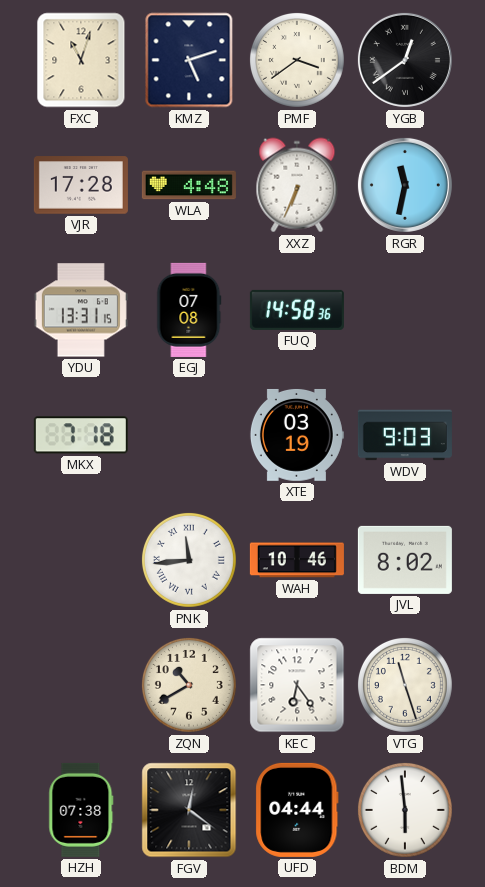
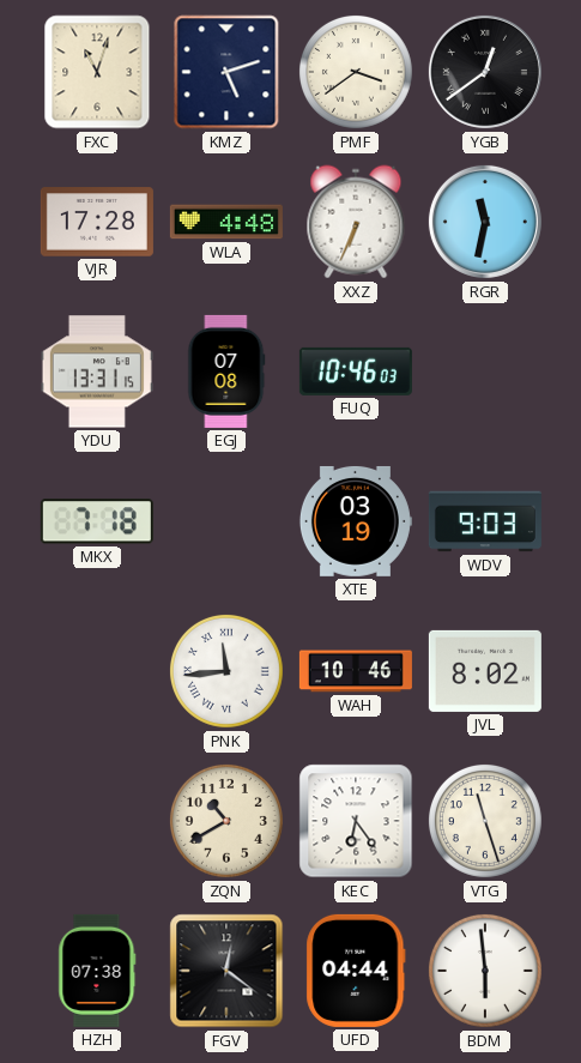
FUQ: 14:58 -> 10:46
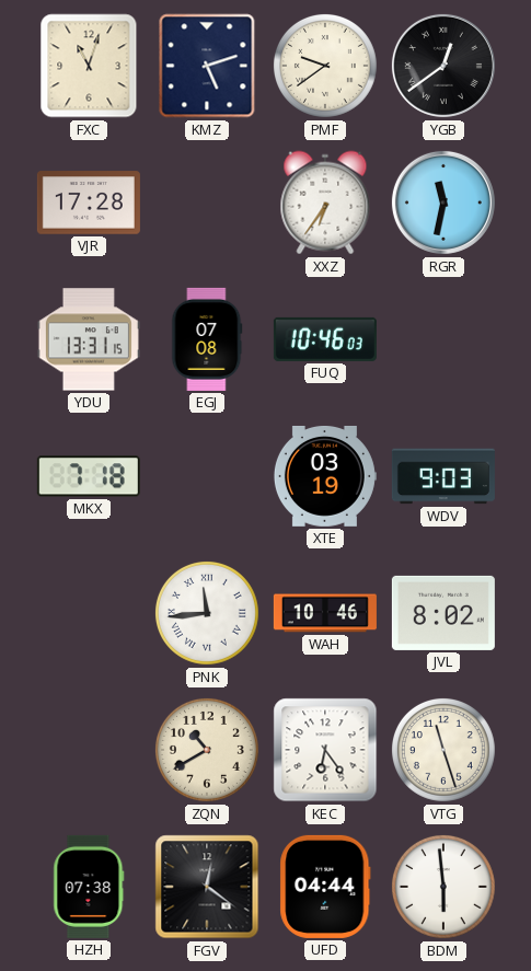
PMF: 3:39 -> 9:39
WLA: 4:48 -> none
XXZ: 6:34 -> 6:36
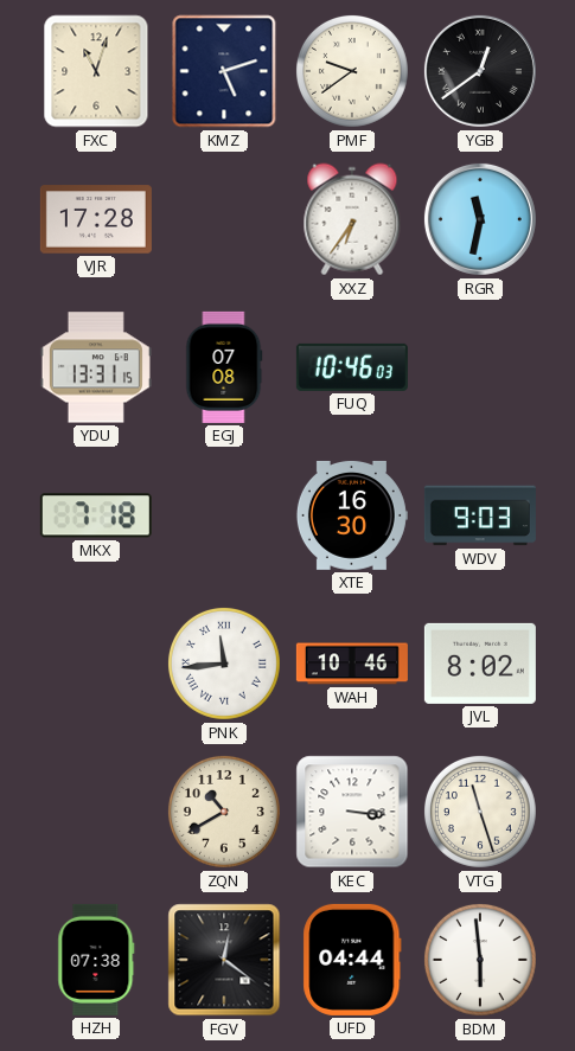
XTE: 03:19 -> 16:30
KEC: 6:24 -> 3:16
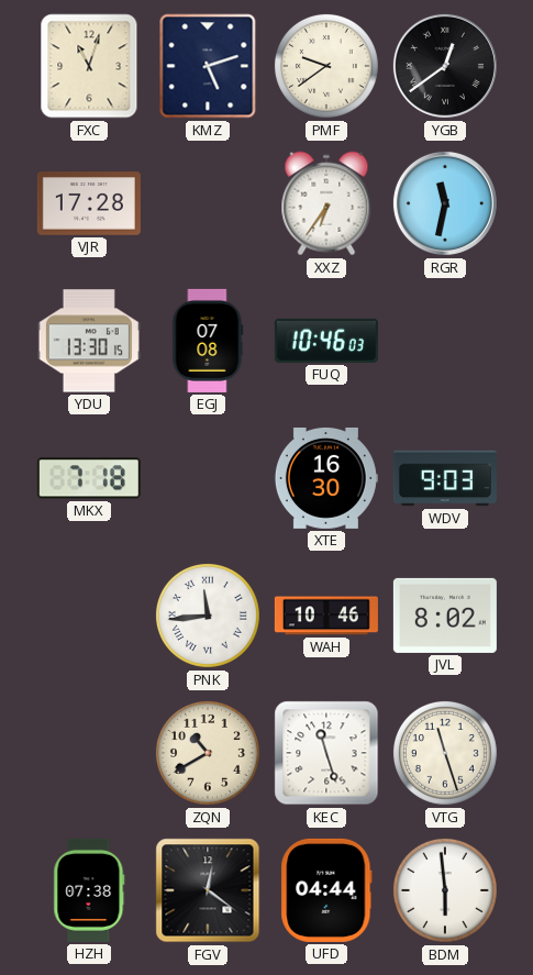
YDU: 13:31 -> 13:30
KEC: 3:16 -> 11:27
